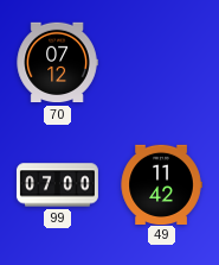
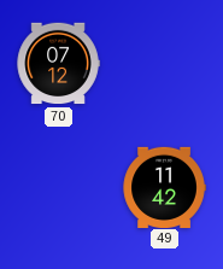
99: 07:00 -> none
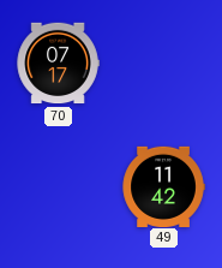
70: 07:12 -> 07:17
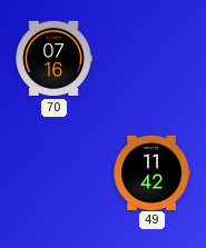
70: 07:17 -> 07:16
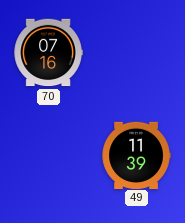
49: 11:42 -> 11:39
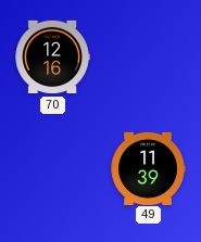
70: 07:16 -> 12:16
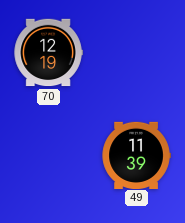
70: 12:16 -> 12:19
